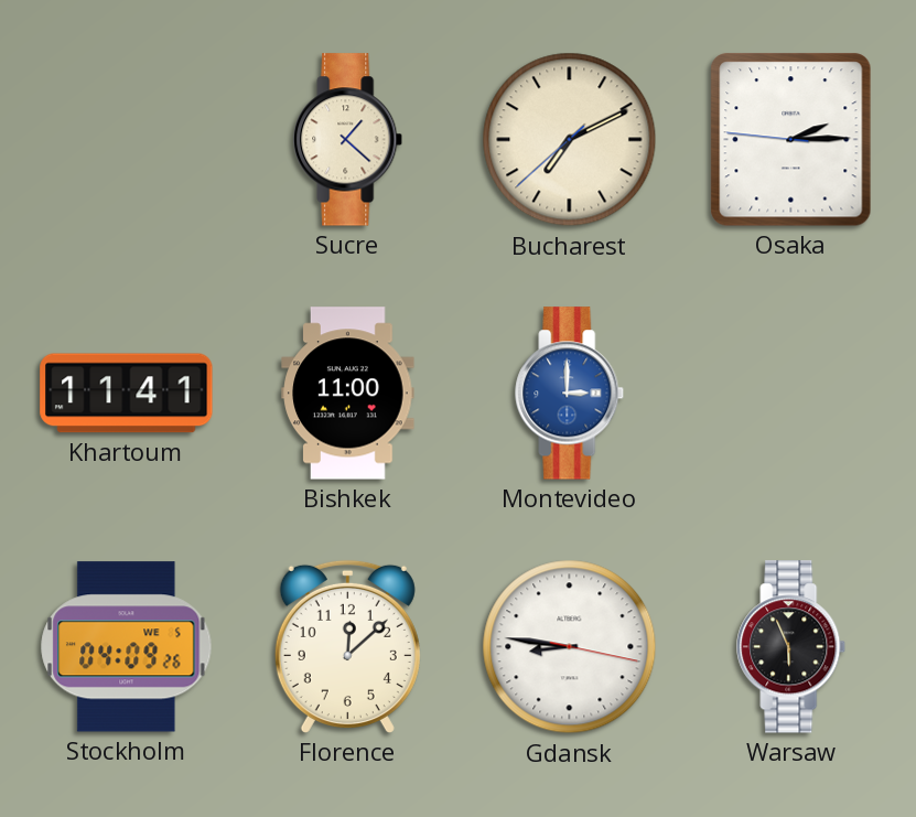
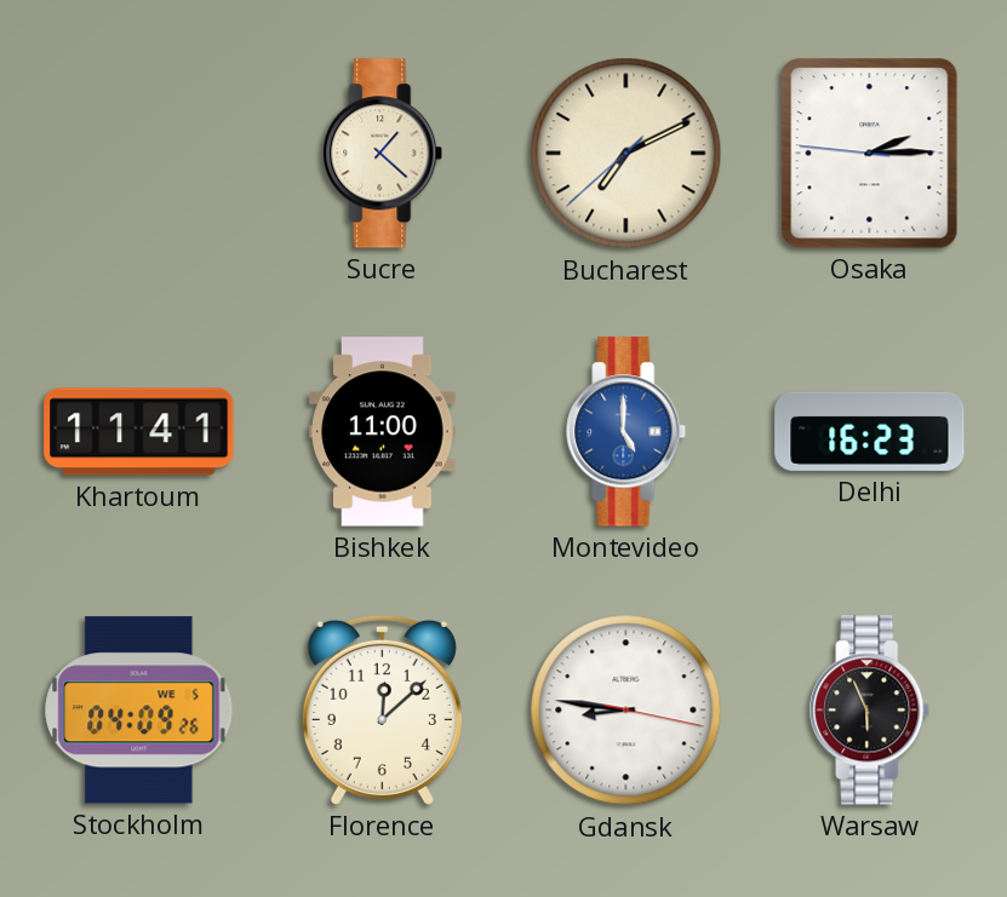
Montevideo: 3:00 -> 5:00
Delhi: none -> 16:23
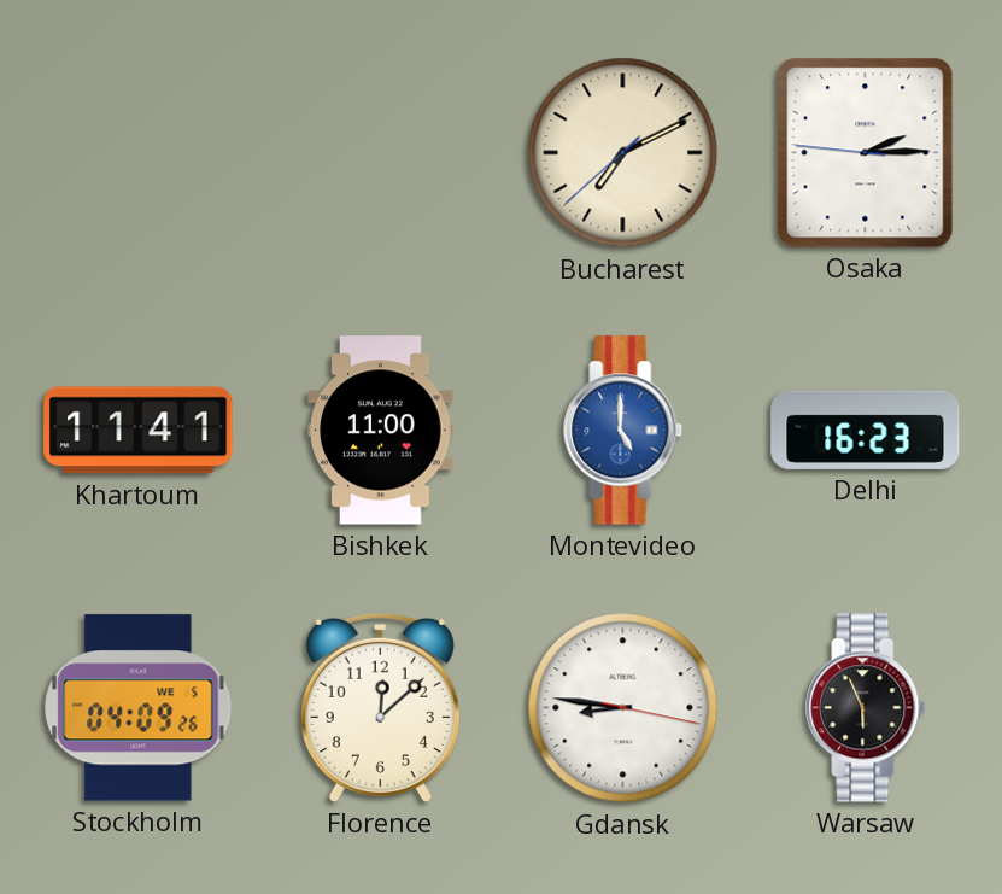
Sucre: 1:22 -> none
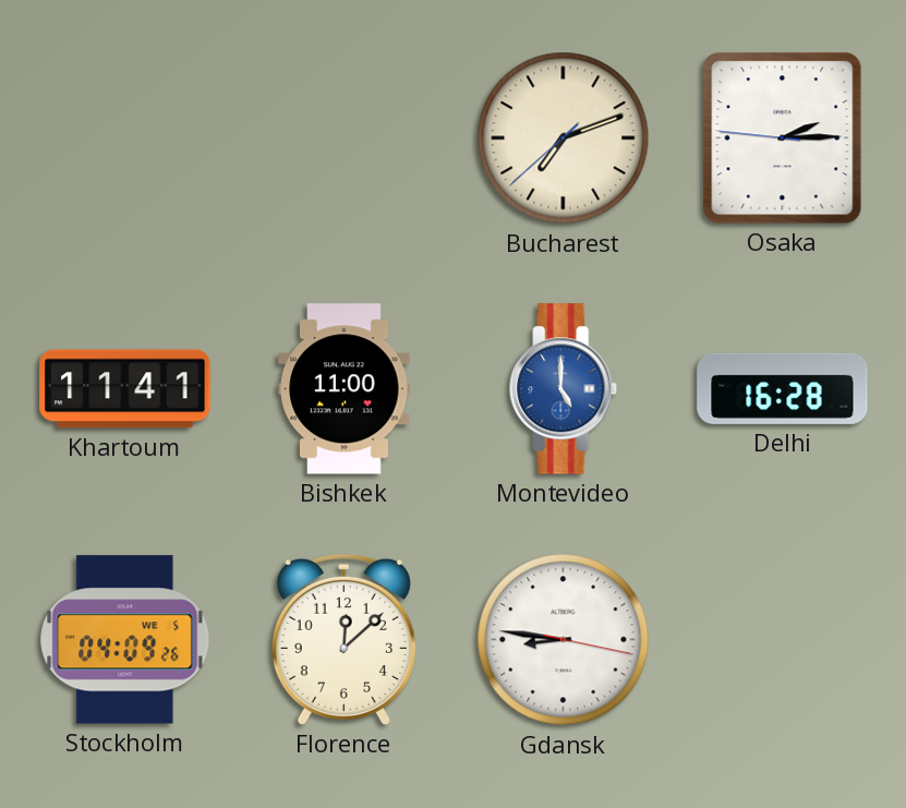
Bucharest: 7:10 -> 7:11
Delhi: 16:23 -> 16:28
Warsaw: 5:56 -> none
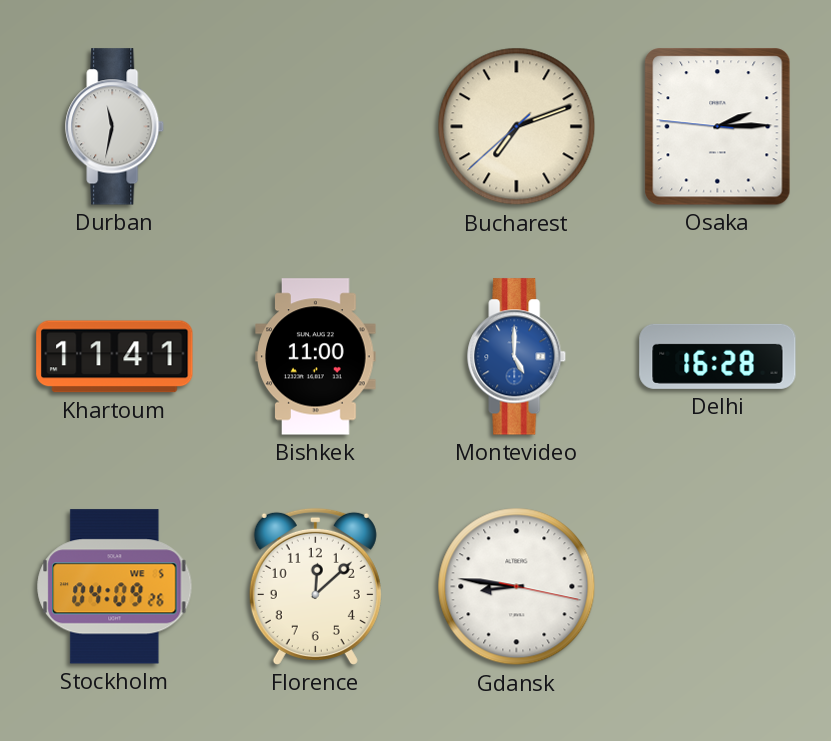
Durban: none -> 11:32
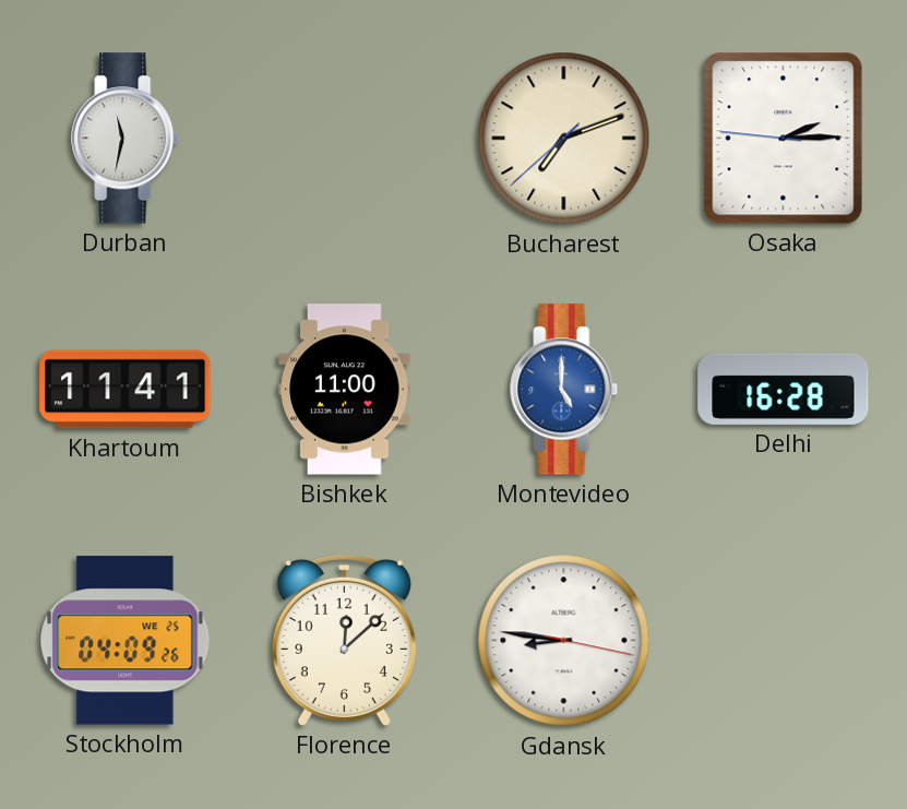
Stockholm date: WE 5 -> WE 25
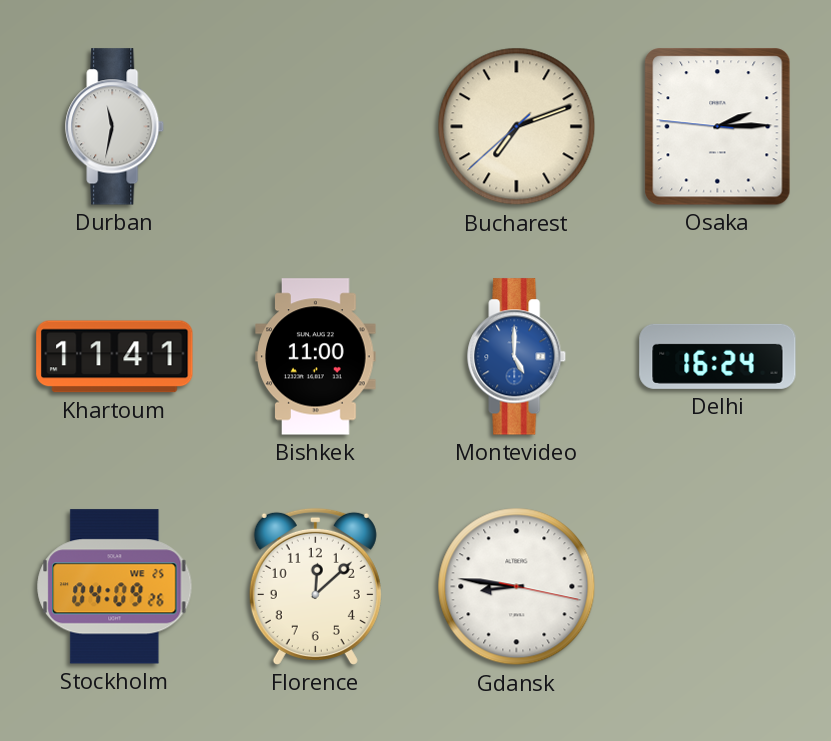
Delhi: 16:28 -> 16:24
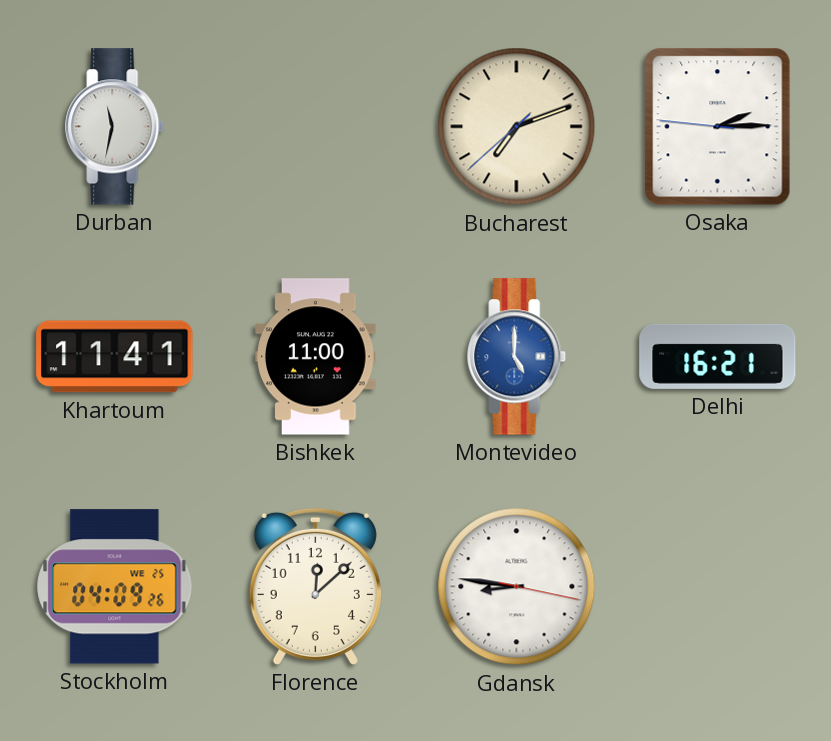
Delhi: 16:24 -> 16:21
